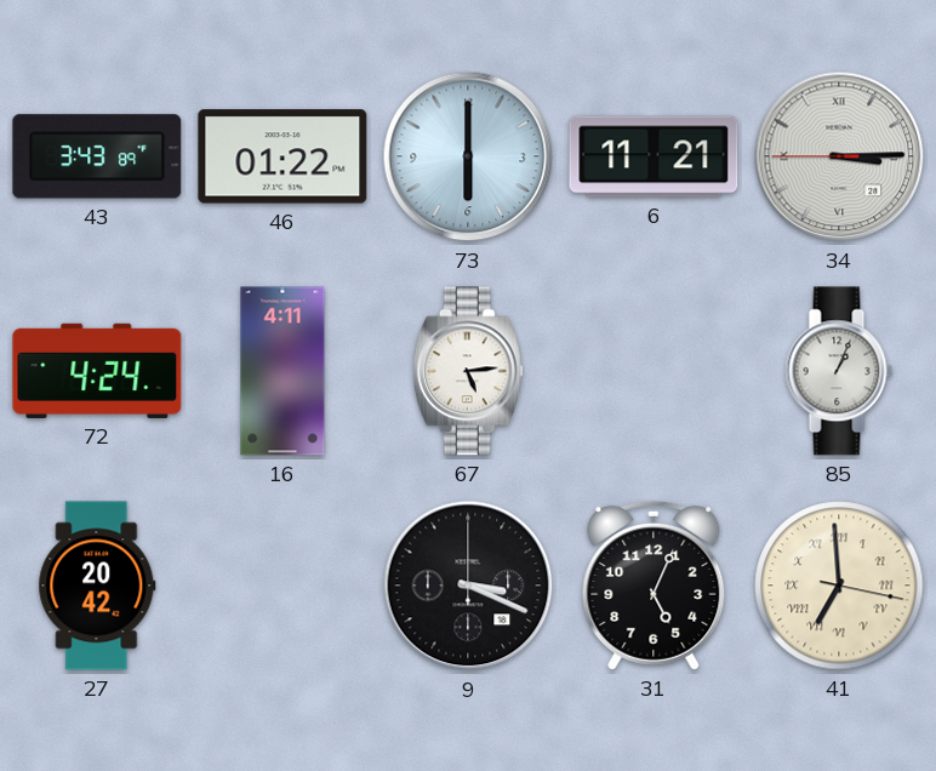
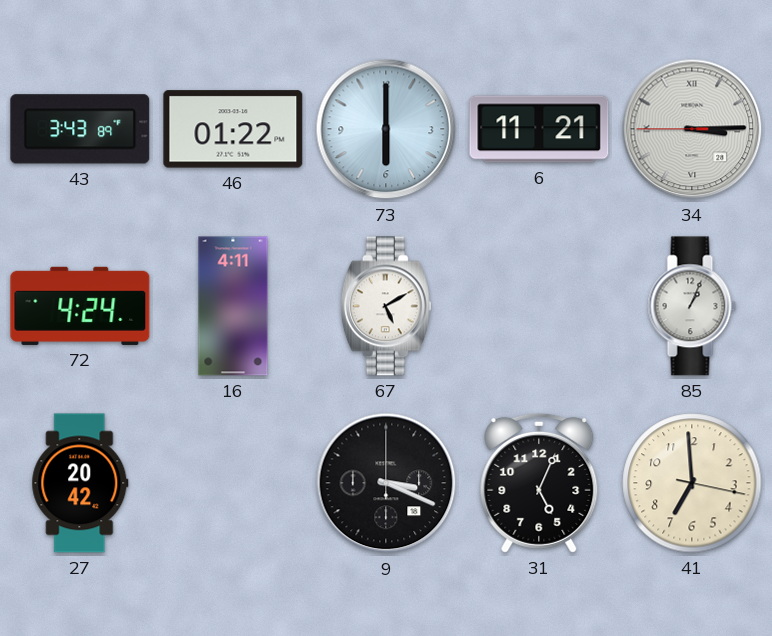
67: 5:14 -> 5:10
41 numerals: Roman -> Arabic
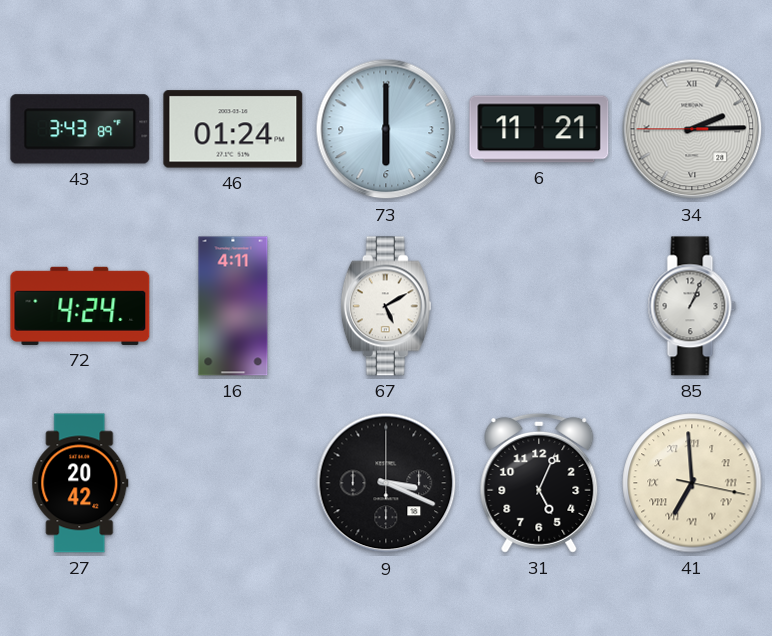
46: 01:22 -> 01:24
34: 3:14 -> 2:14
41 numerals: Arabic -> Roman
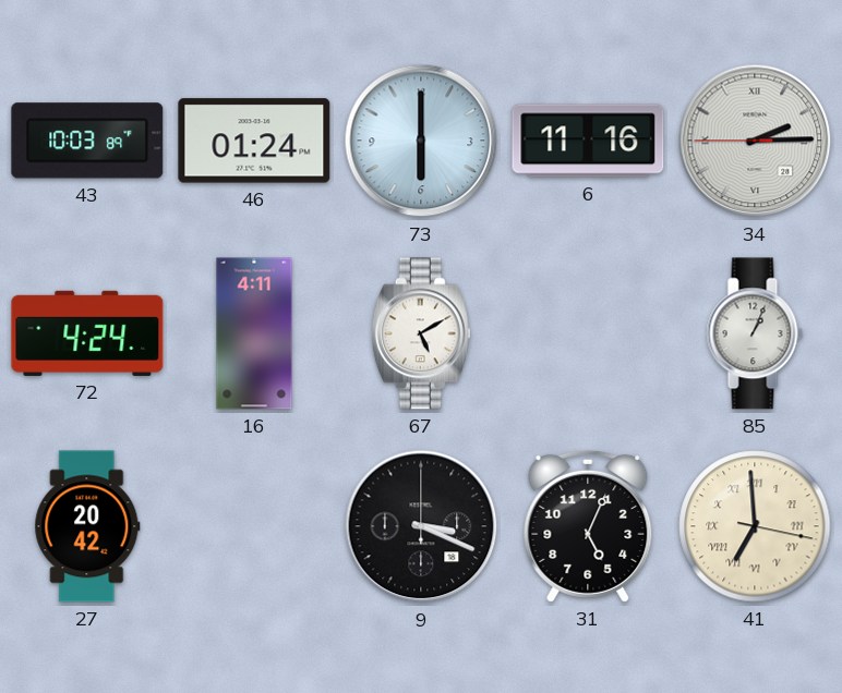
43: 3:43 -> 10:03
6: 11:21 -> 11:16
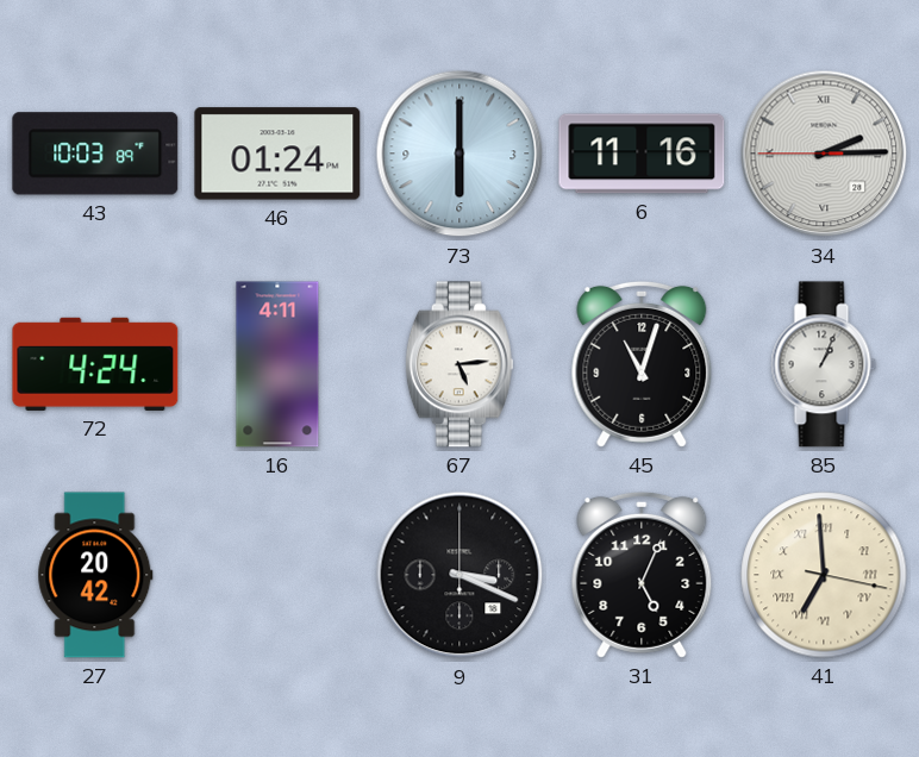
67: 5:10 -> 5:14
45: none -> 11:03
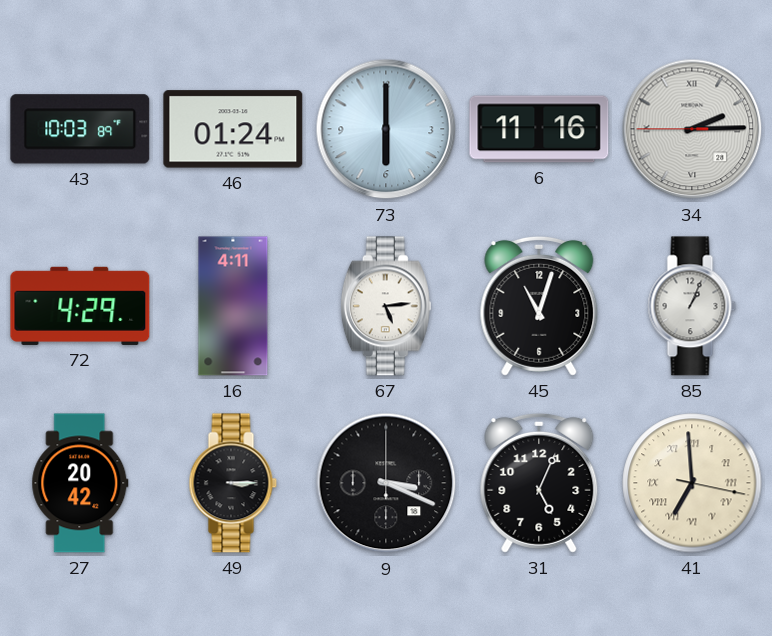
72: 4:24 -> 4:29
49: none -> 3:15
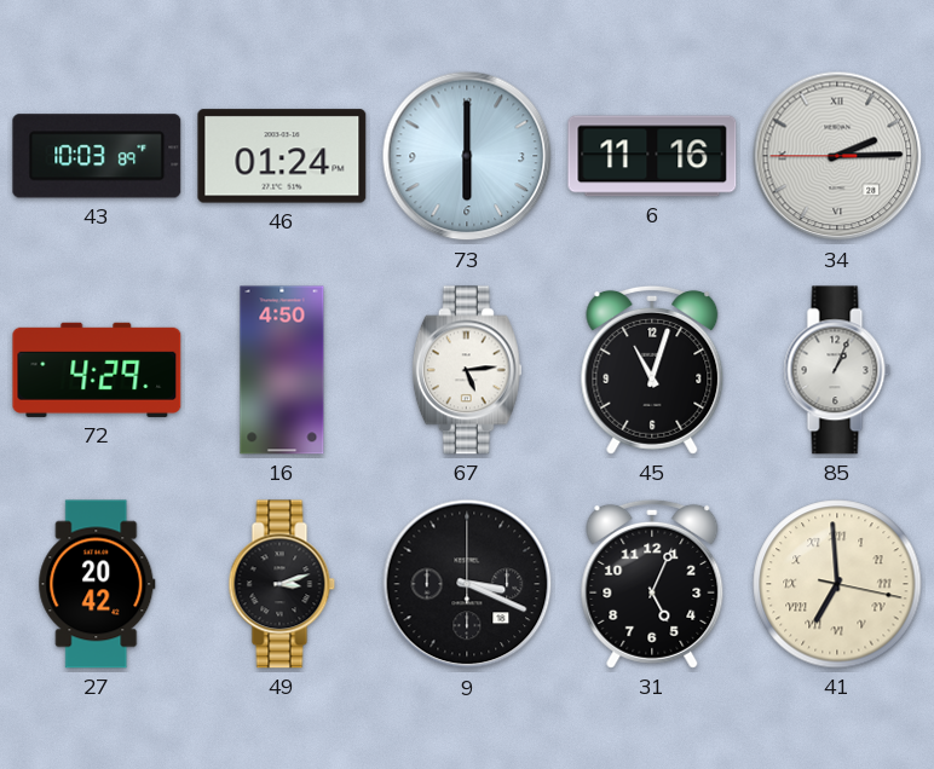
16: 4:11 -> 4:50
49: 3:15 -> 3:12
